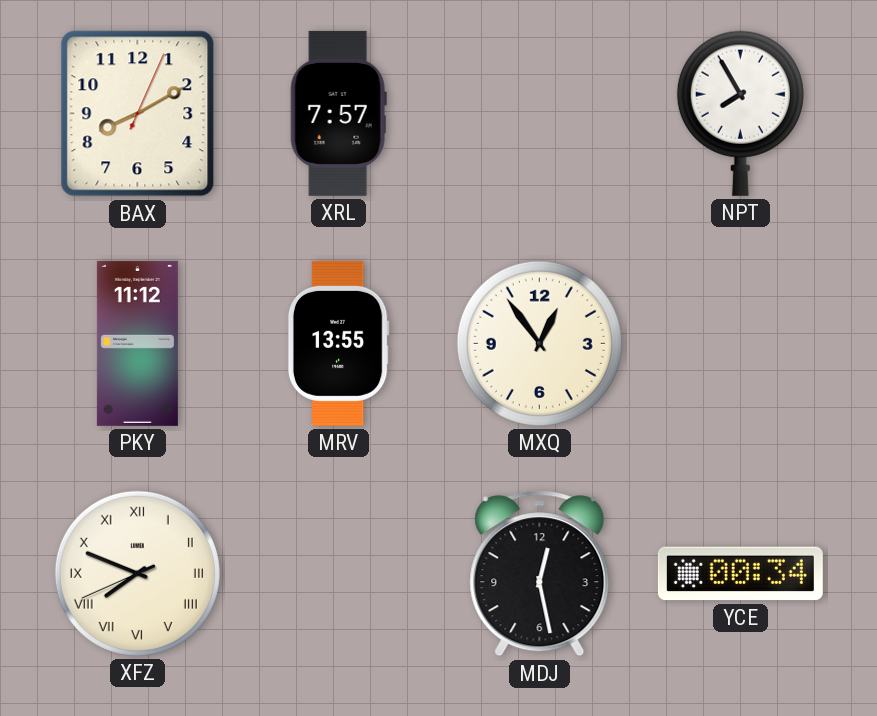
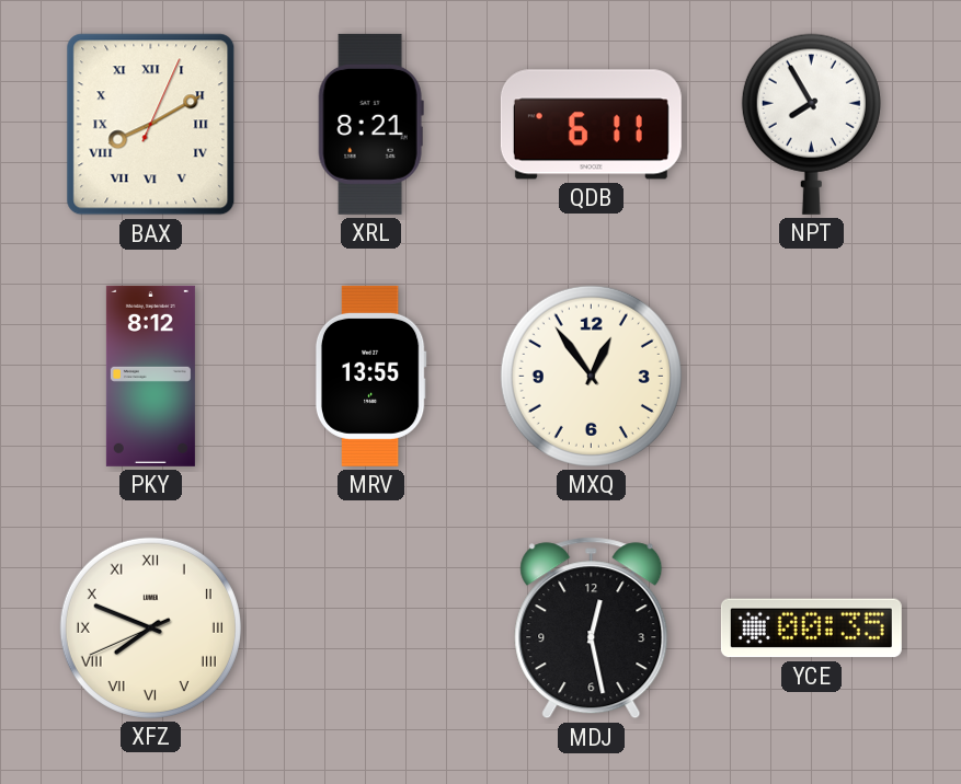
BAX numerals: Arabic -> Roman
XRL: 7:57 -> 8:21
QDB: none -> 6:11
PKY: 11:12 -> 8:12
YCE: 00:34 -> 00:35
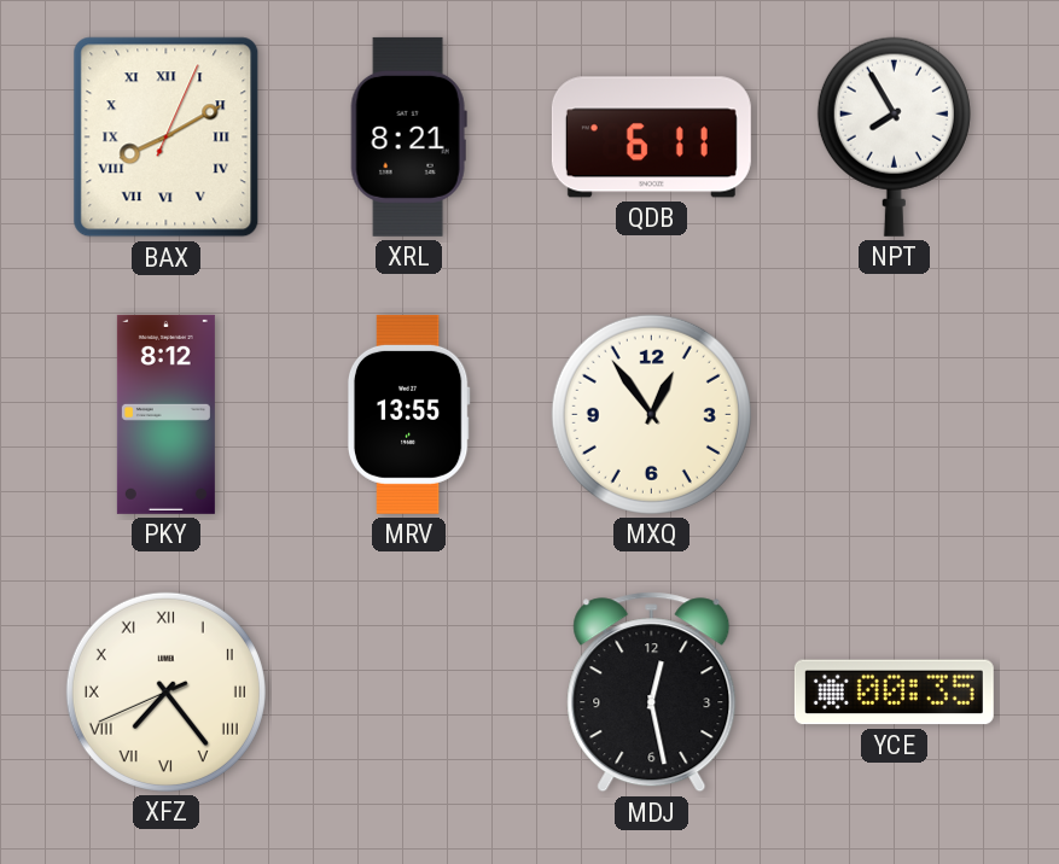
XFZ: 7:48 -> 7:23
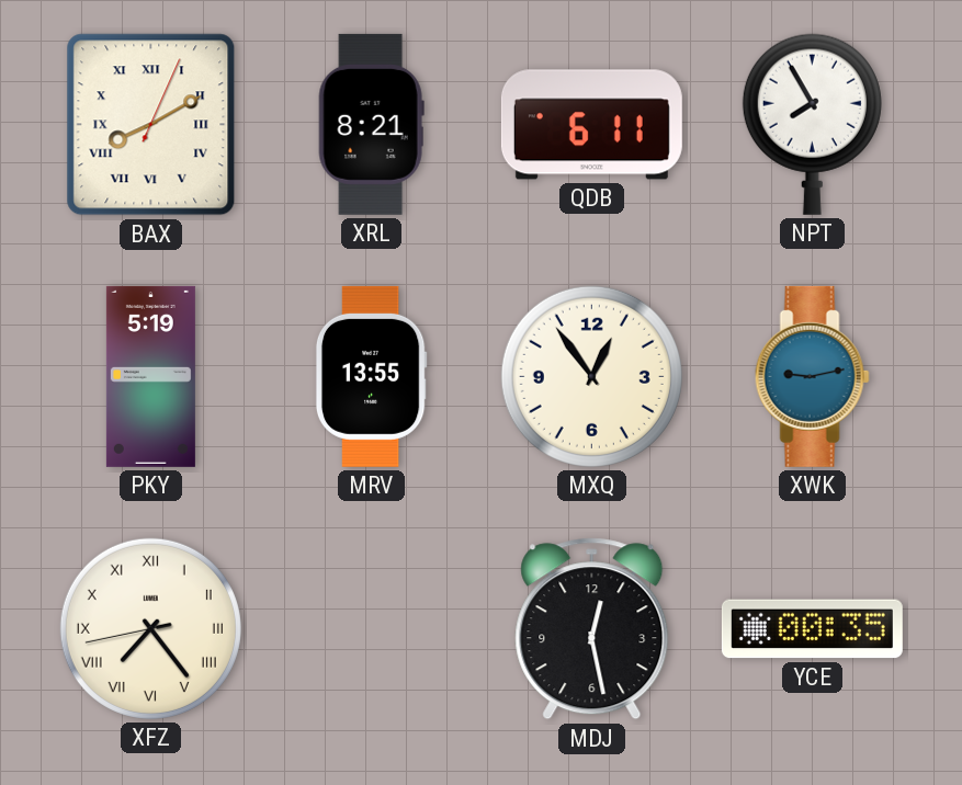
PKY: 8:12 -> 5:19
XWK: none -> 9:13
XFZ: 7:23:41 -> 7:23:43
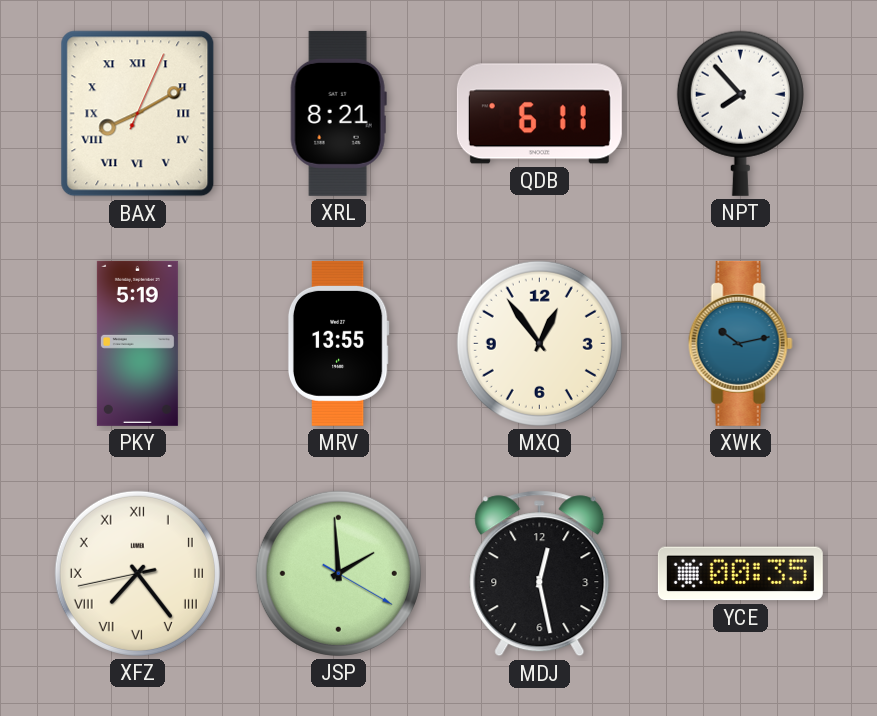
NPT: 7:55 -> 7:53
XWK: 9:13 -> 10:13
JSP: none -> 1:59
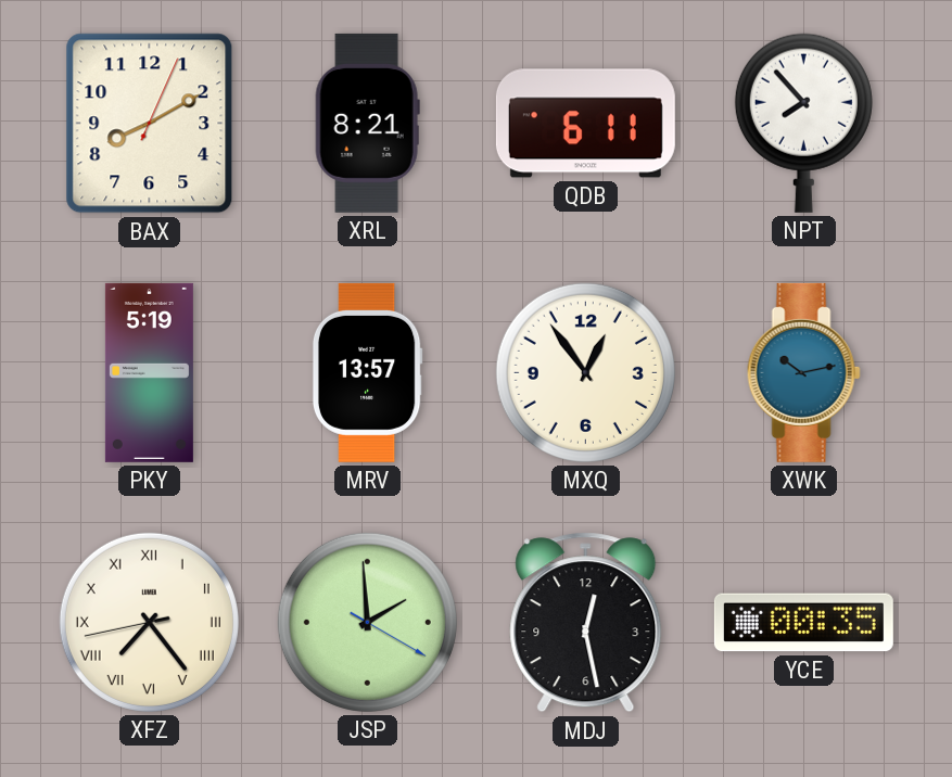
BAX numerals: Roman -> Arabic
MRV: 13:55 -> 13:57
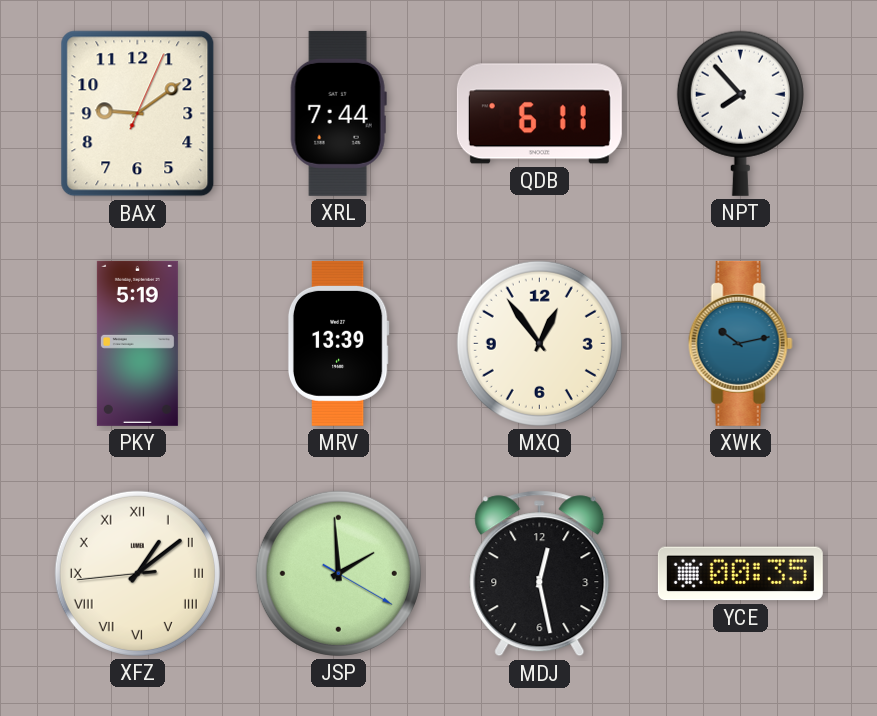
BAX: 8:10 -> 9:09
XRL: 8:21 -> 7:44
MRV: 13:57 -> 13:39
XFZ: 7:23 -> 1:08
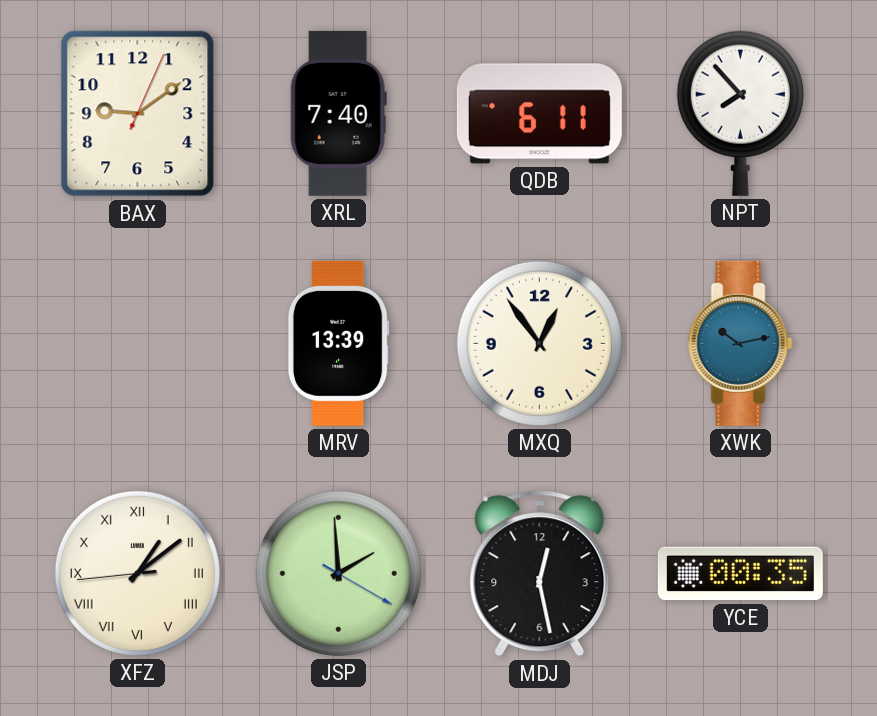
XRL: 7:44 -> 7:40
PKY: 5:19 -> none
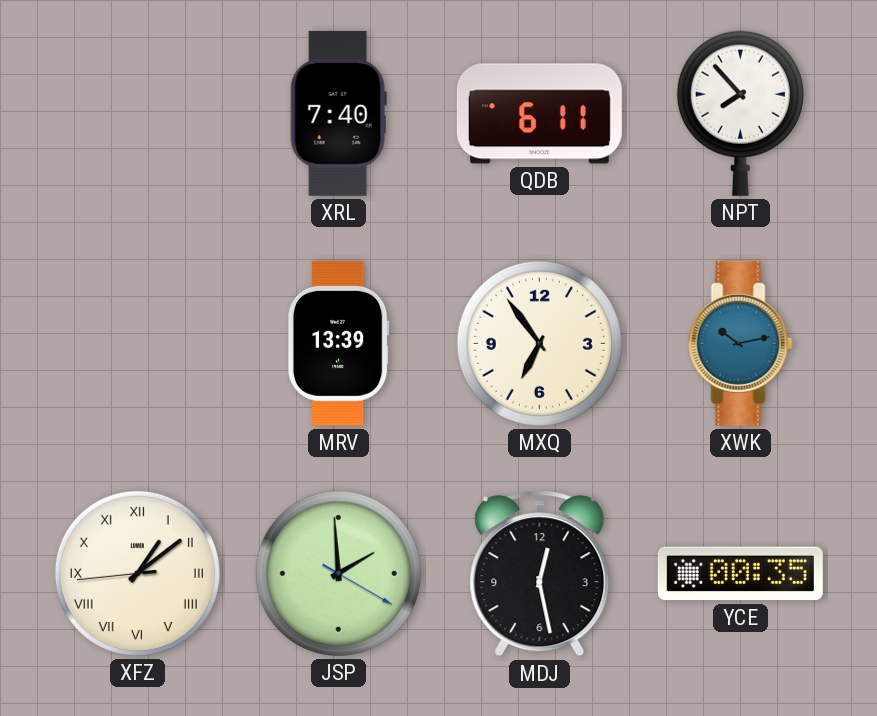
BAX: 9:09 -> none
MXQ: 12:54 -> 6:54
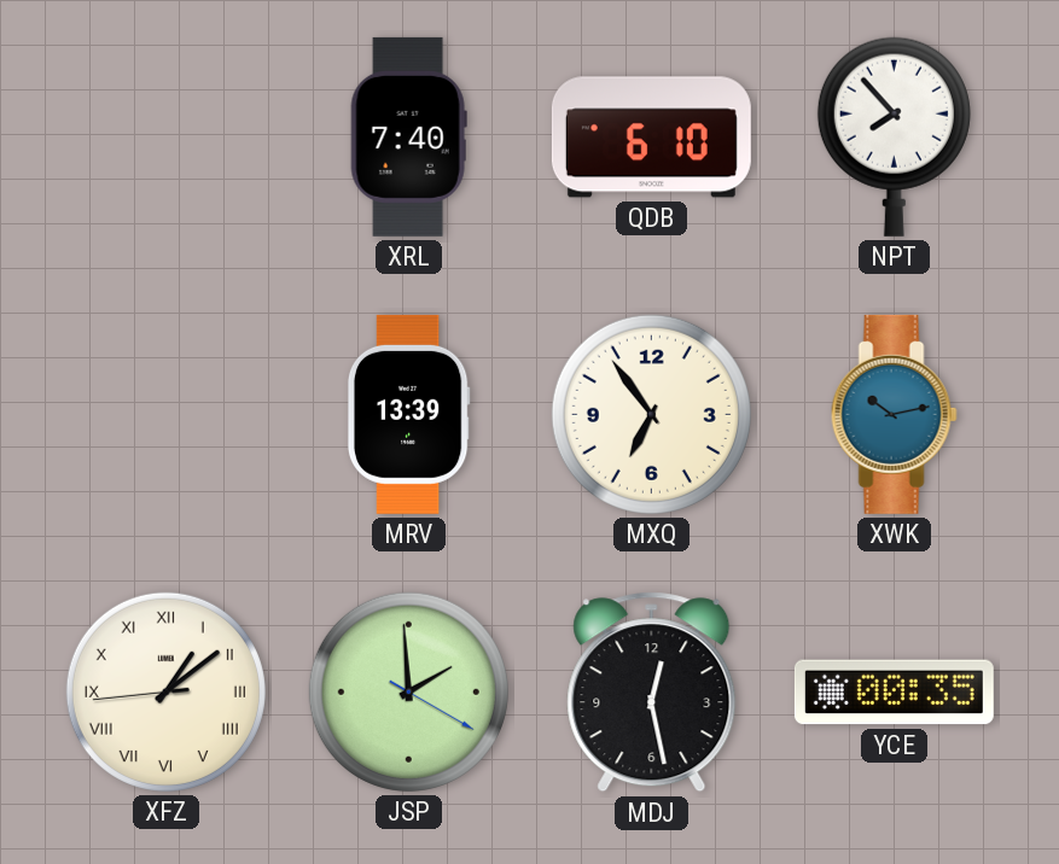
QDB: 6:11 -> 6:10
